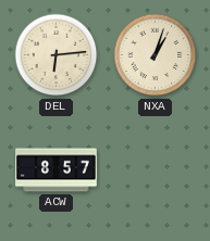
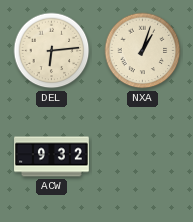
ACW: 8:57 -> 9:32
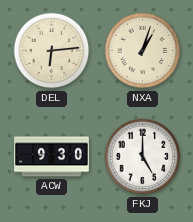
ACW: 9:32 -> 9:30
FKJ: none -> 5:00
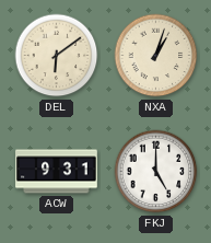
DEL: 6:14 -> 6:09
ACW: 9:30 -> 9:31
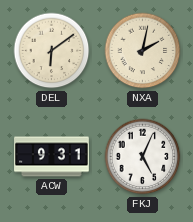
NXA: 1:03 -> 2:02
FKJ: 5:00 -> 5:04
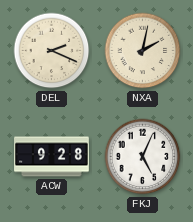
DEL: 6:09 -> 2:19
ACW: 9:31 -> 9:28
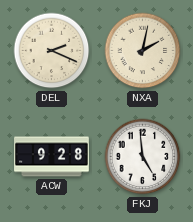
FKJ: 5:04 -> 4:59
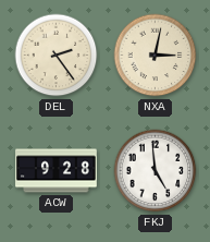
DEL: 2:19 -> 2:24
NXA: 2:02 -> 3:02
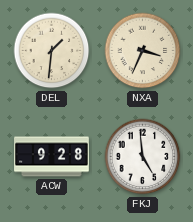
DEL: 2:24 -> 1:31
NXA: 3:02 -> 3:34
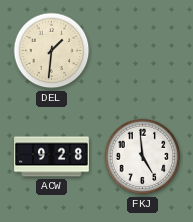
NXA: 3:34 -> none
